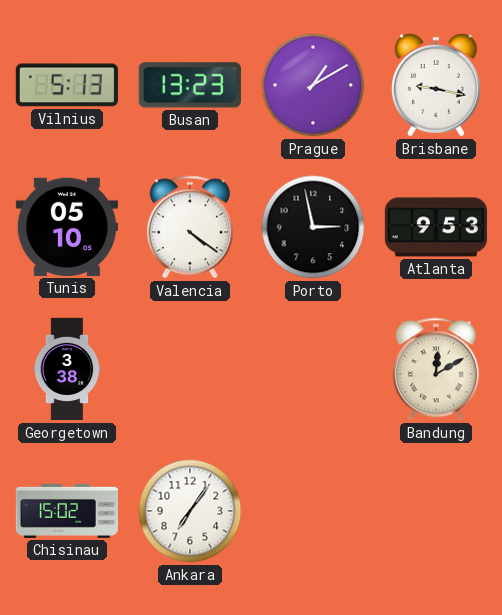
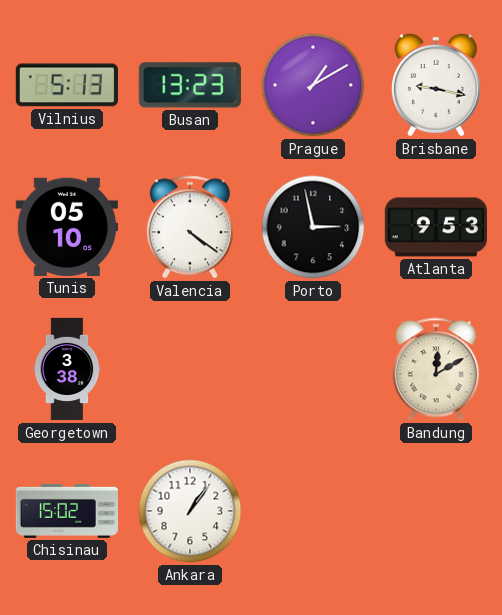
Ankara: 7:06 -> 1:06
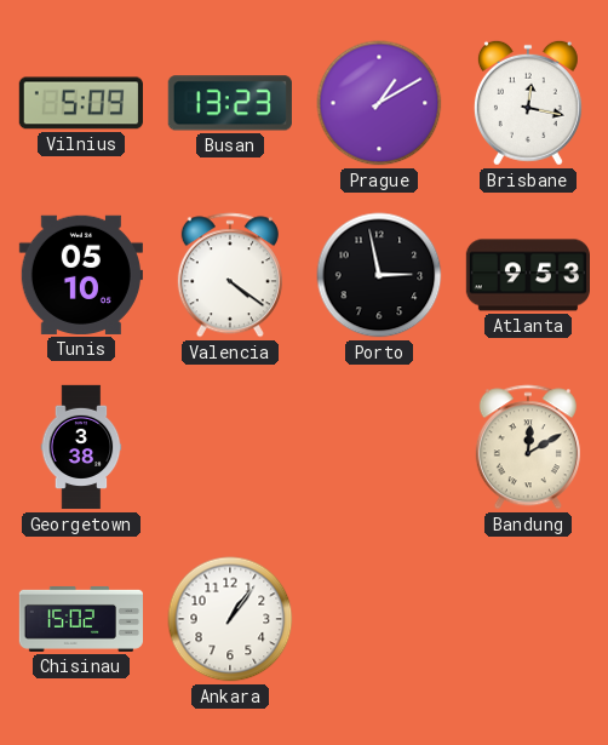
Vilnius: 5:13 -> 5:09
Brisbane: 9:17 -> 12:17
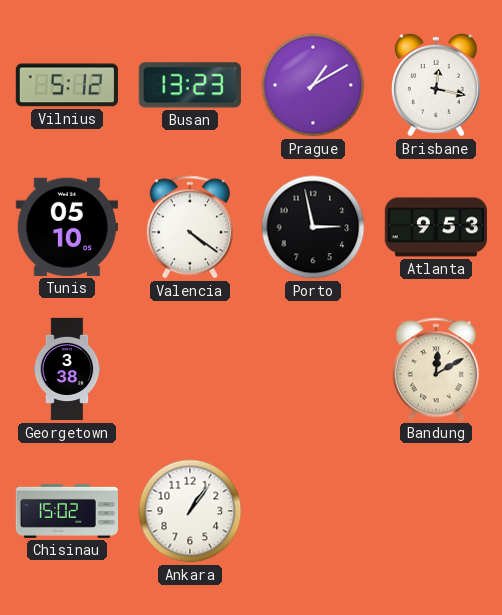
Vilnius: 5:09 -> 5:12
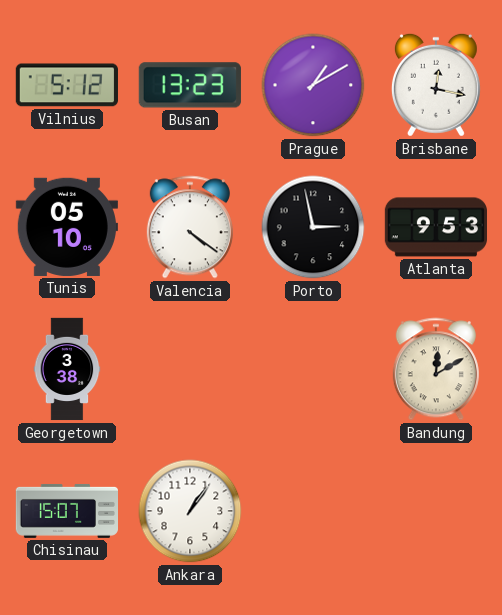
Chisinau: 15:02 -> 15:07
